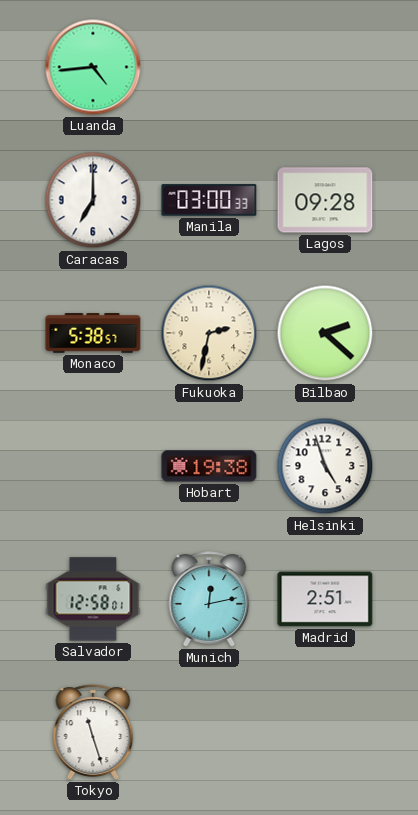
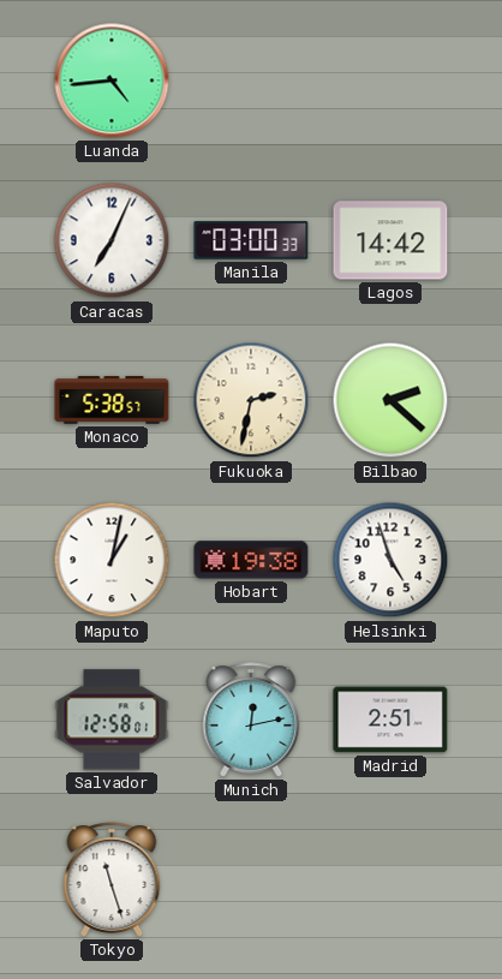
Caracas: 7:00 -> 7:04
Lagos: 09:28 -> 14:42
Maputo: none -> 1:02
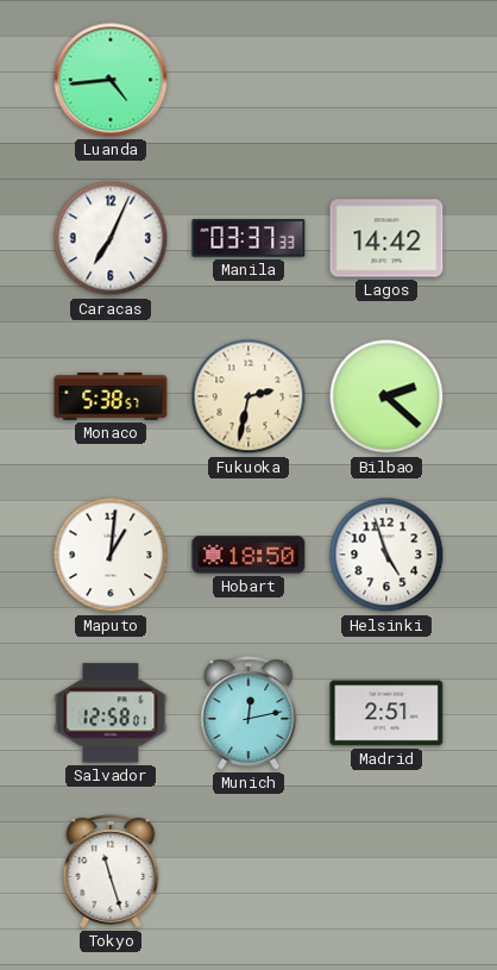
Manila: 03:00 -> 03:37
Maputo: 1:02 -> 1:01
Hobart: 19:38 -> 18:50
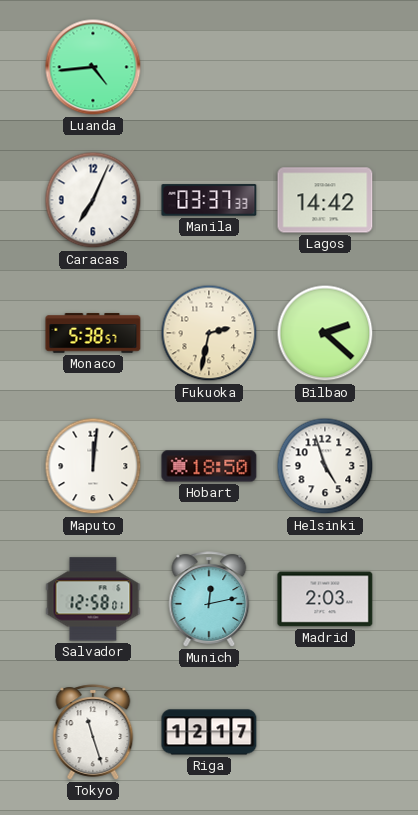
Maputo: 1:01 -> 12:01
Madrid: 2:51 -> 2:03
Riga: none -> 12:17
